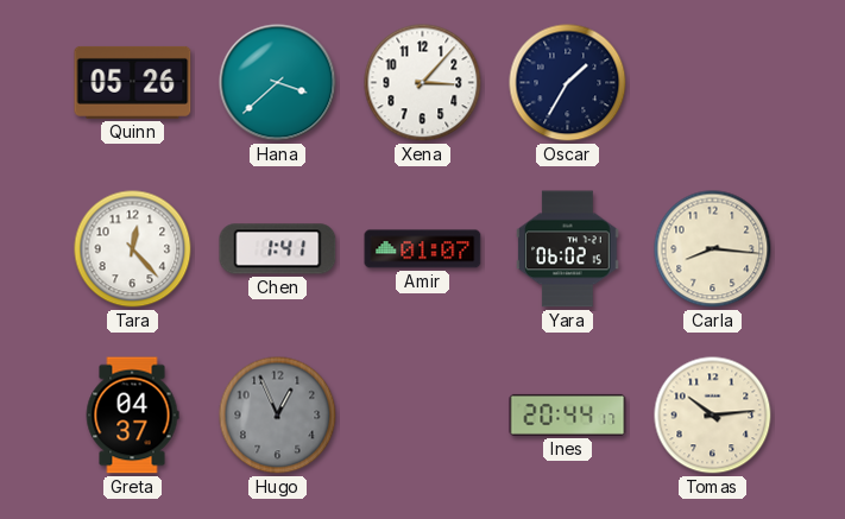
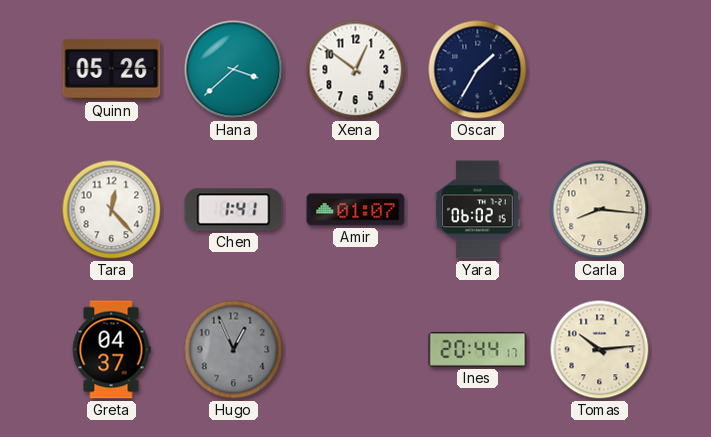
Xena: 3:07 -> 12:51
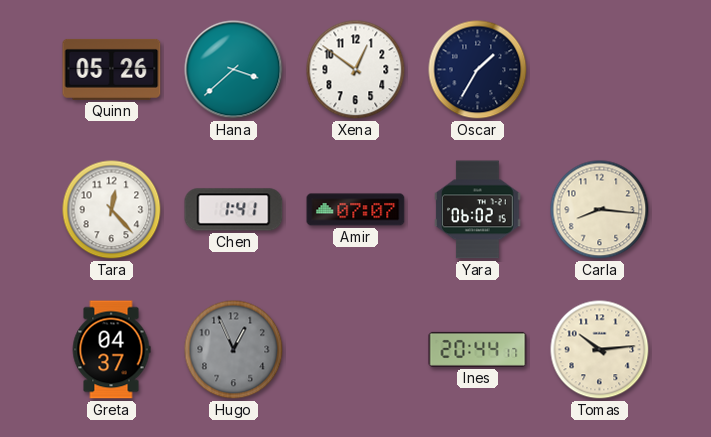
Amir: 01:07 -> 07:07
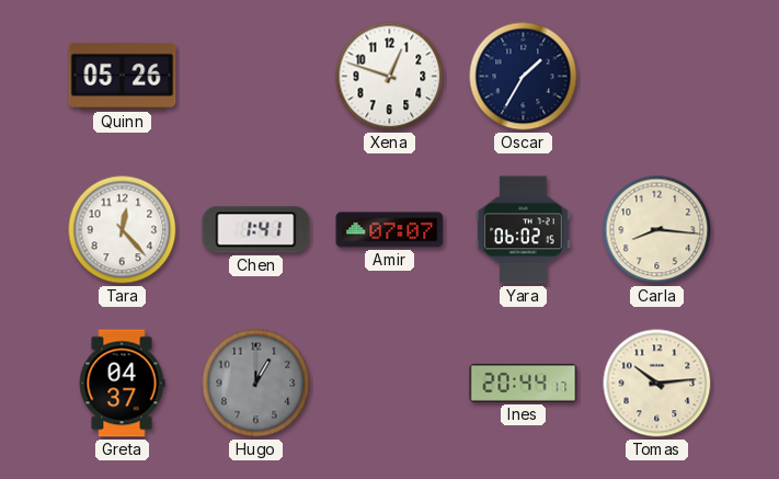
Hana: 3:38 -> none
Xena: 12:51 -> 12:48
Hugo: 12:56 -> 1:00
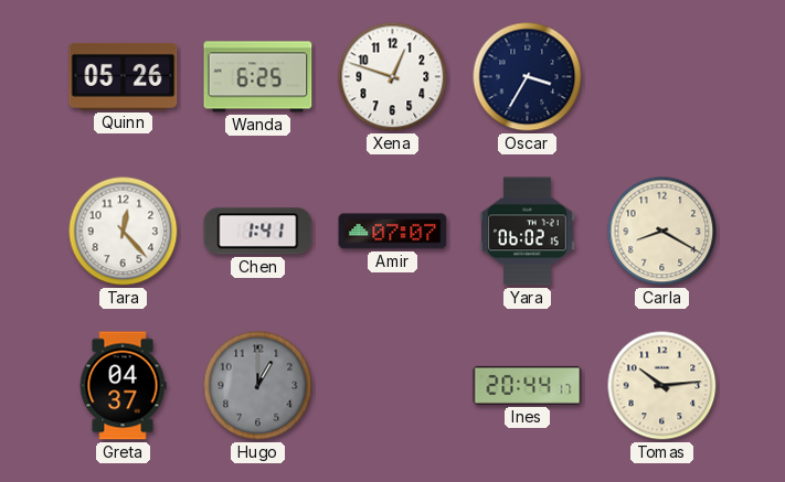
Wanda: none -> 6:25
Oscar: 1:35 -> 3:35
Carla: 8:16 -> 8:20
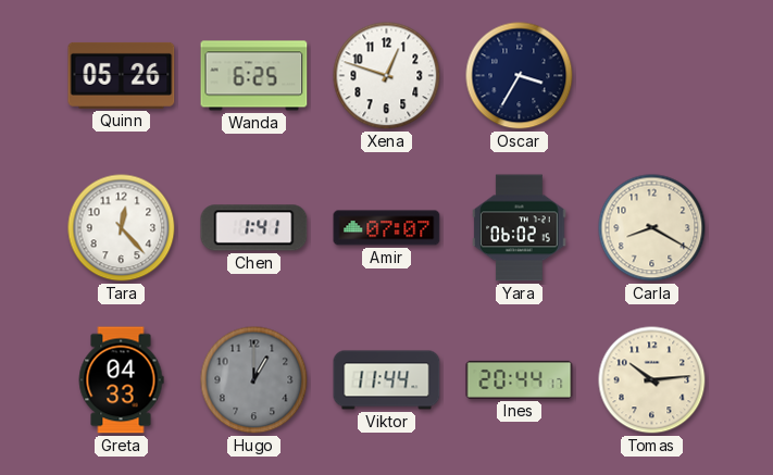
Greta: 04:37 -> 04:33
Viktor: none -> 11:44
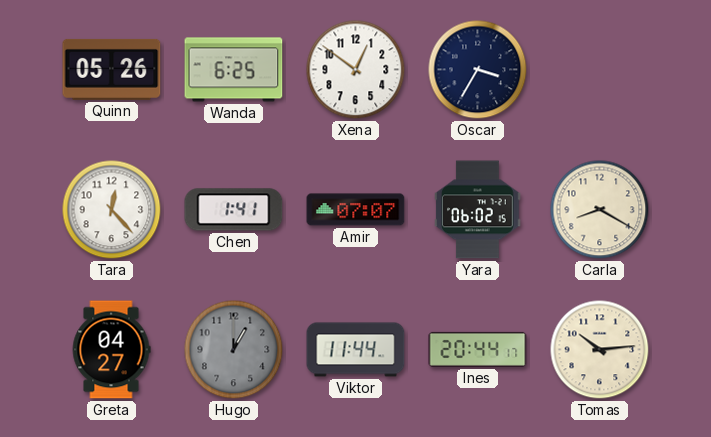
Xena: 12:48 -> 12:51
Greta: 04:33 -> 04:27
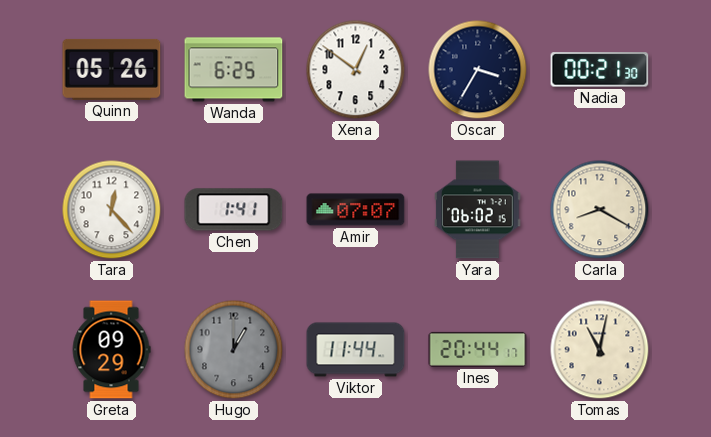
Nadia: none -> 00:21
Greta: 04:27 -> 09:29
Tomas: 10:14 -> 11:02
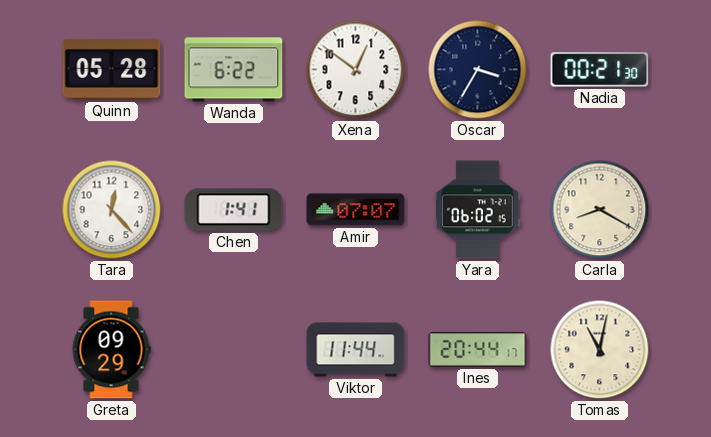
Quinn: 05:26 -> 05:28
Wanda: 6:25 -> 6:22
Hugo: 1:00 -> none
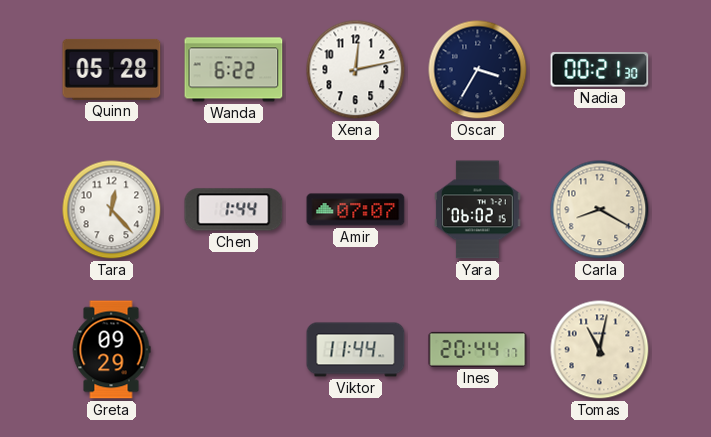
Xena: 12:51 -> 12:13
Chen: 1:41 -> 1:44
